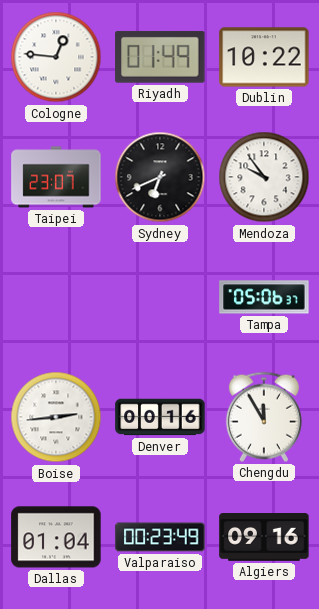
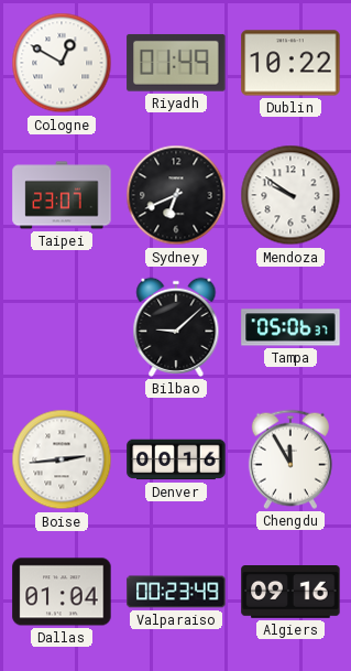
Cologne: 12:46 -> 12:50
Mendoza: 9:54 -> 9:51
Bilbao: none -> 9:08
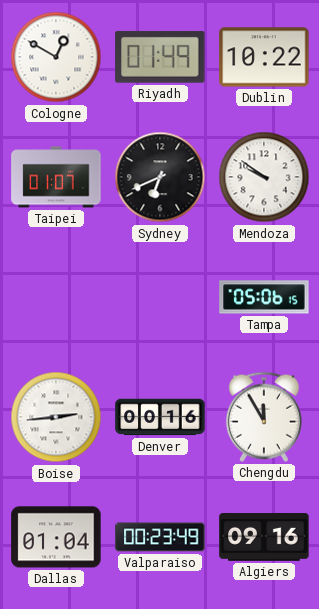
Taipei: 23:07 -> 01:07
Bilbao: 9:08 -> none
Tampa: 05:06:37 -> 05:06:15
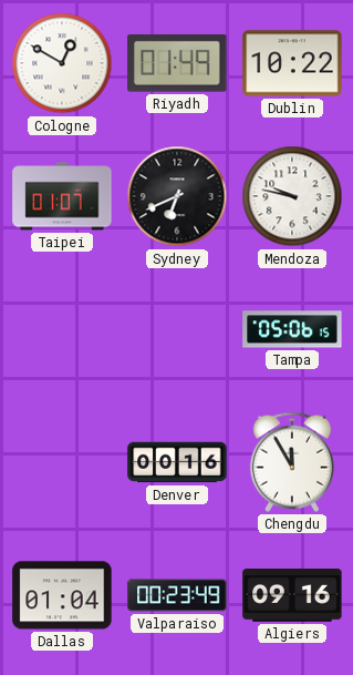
Mendoza: 9:51 -> 9:47
Boise: 2:44 -> none
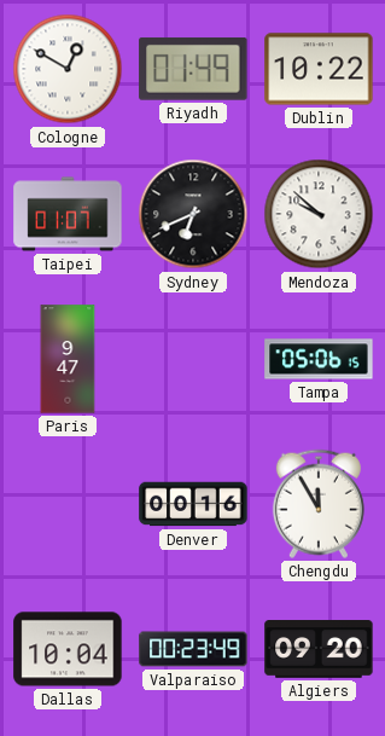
Mendoza: 9:47 -> 9:52
Paris: none -> 9:47
Dallas: 01:04 -> 10:04
Algiers: 09:16 -> 09:20
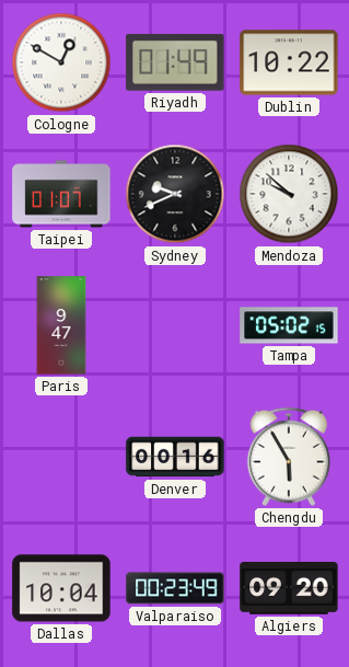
Sydney: 6:41 -> 9:41
Tampa: 05:06 -> 05:02
Chengdu: 11:55 -> 5:55
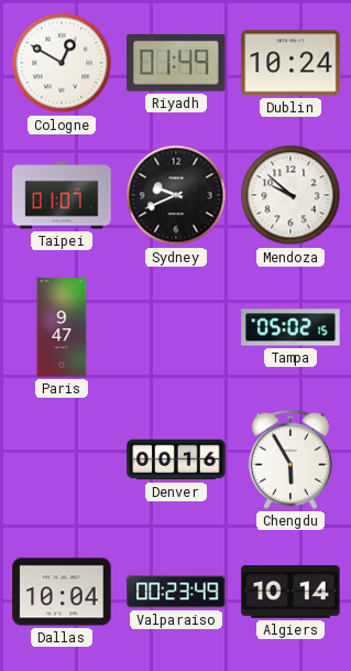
Dublin: 10:22 -> 10:24
Algiers: 09:20 -> 10:14
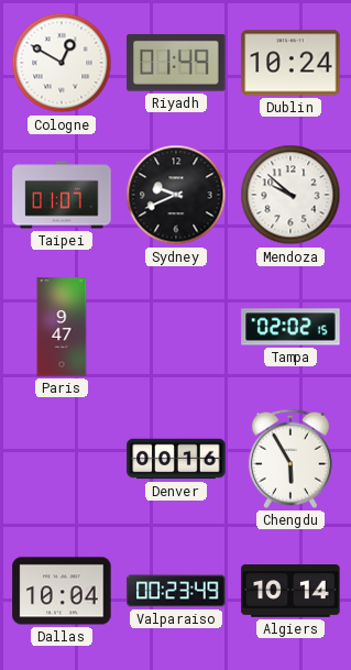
Tampa: 05:02 -> 02:02
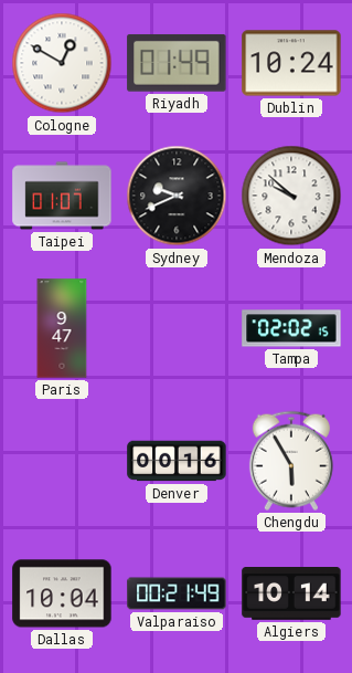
Valparaiso: 00:23 -> 00:21
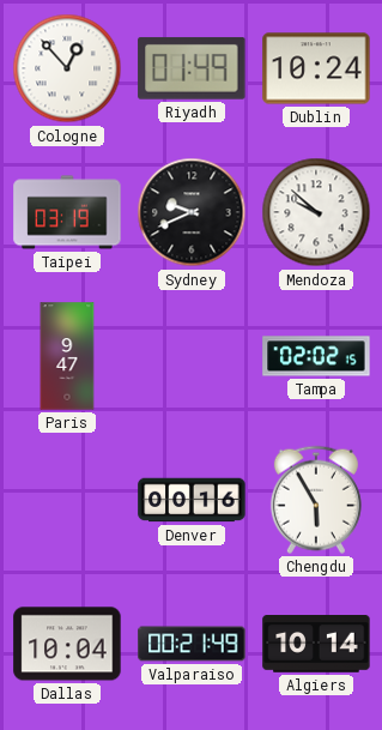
Cologne: 12:50 -> 12:53
Taipei: 01:07 -> 03:19
